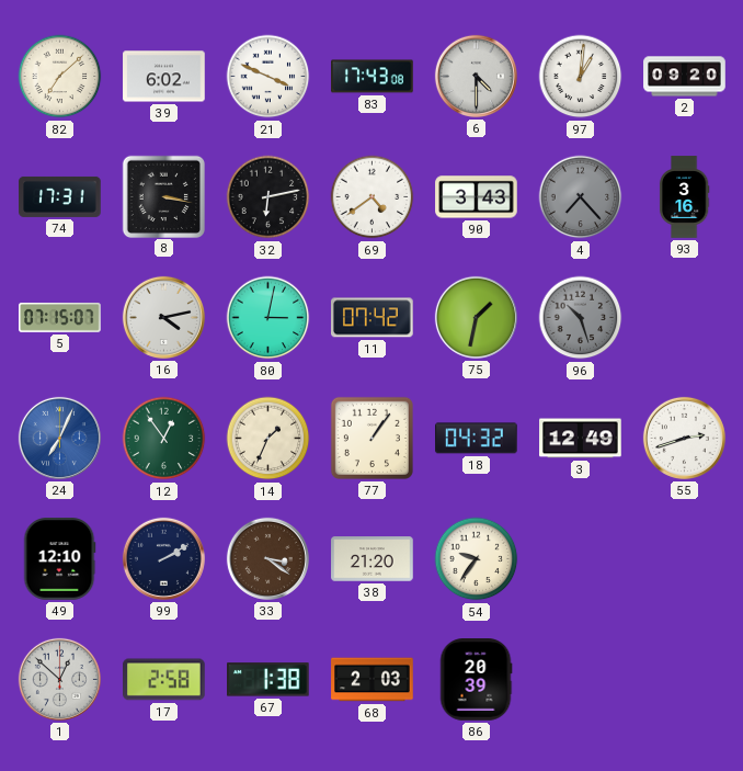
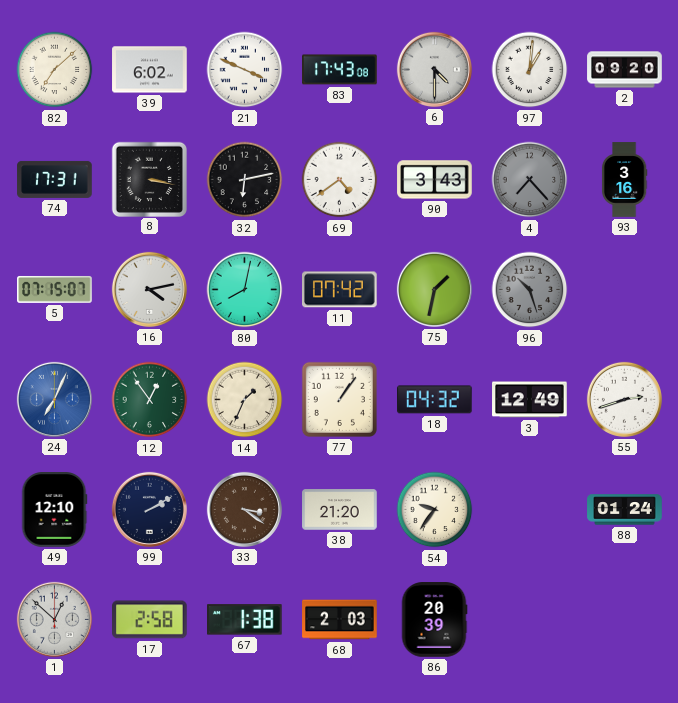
80: 3:02 -> 8:02
88: none -> 01:24
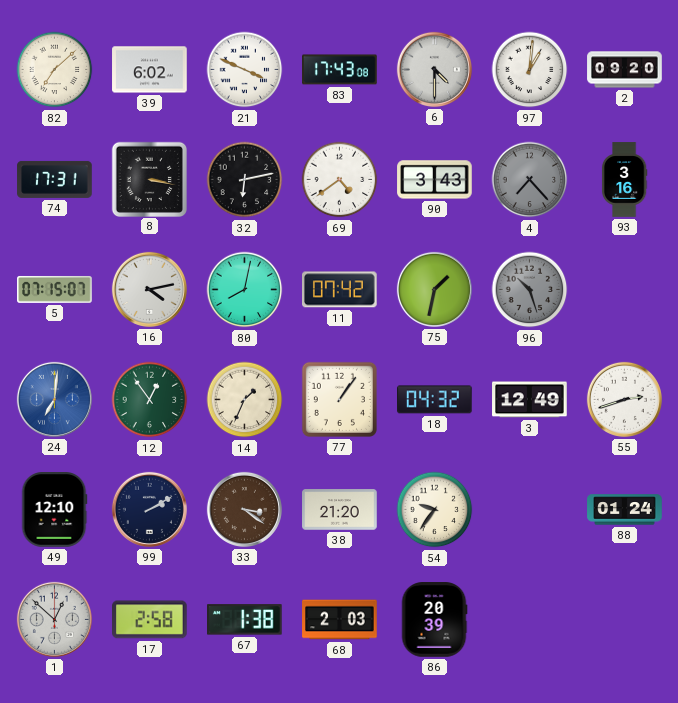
24: 7:04 -> 7:01
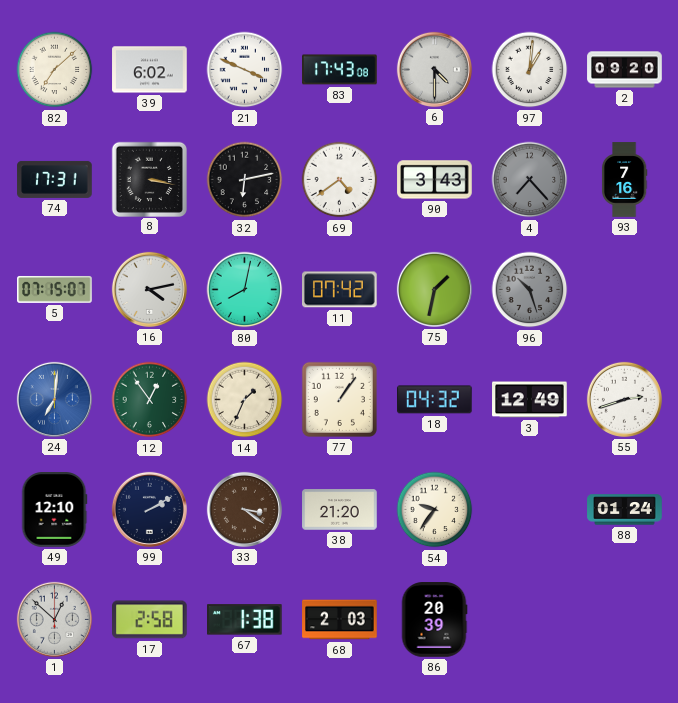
93: 3:16 -> 7:16
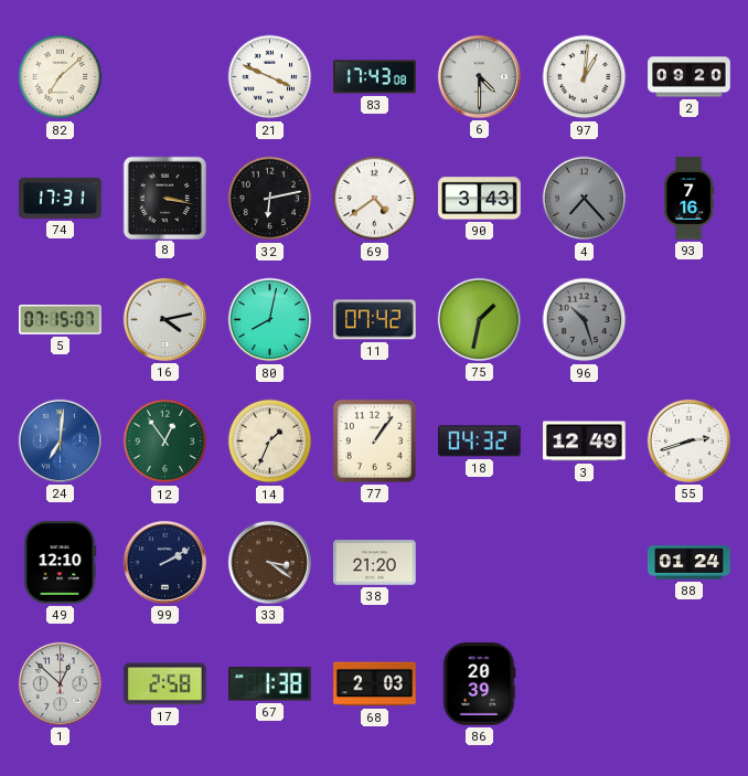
39: 6:02 -> none
54: 9:36 -> none
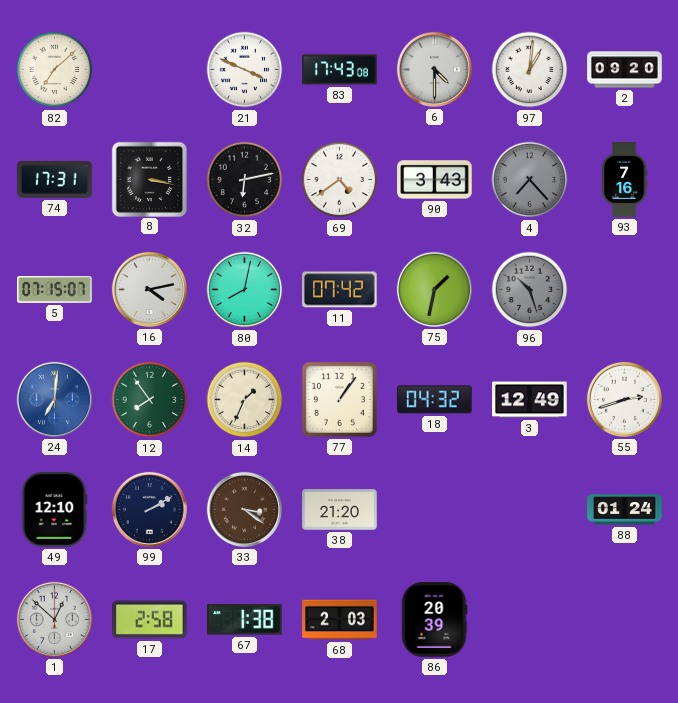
12: 12:54 -> 7:54
